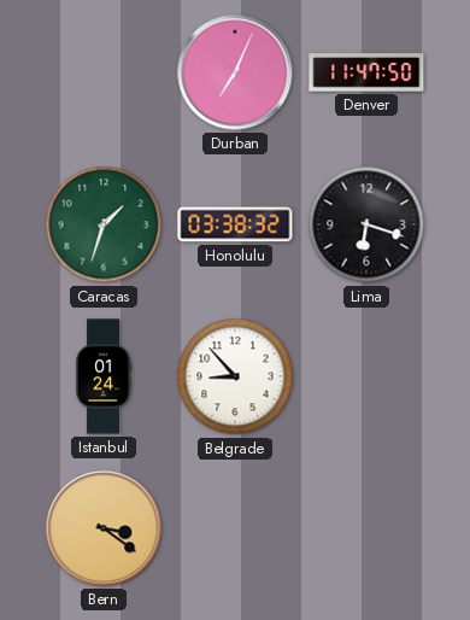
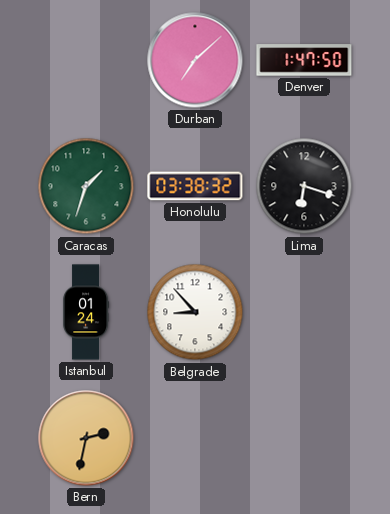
Durban: 7:04 -> 7:08
Denver: 11:47 -> 1:47
Bern: 3:21 -> 2:32
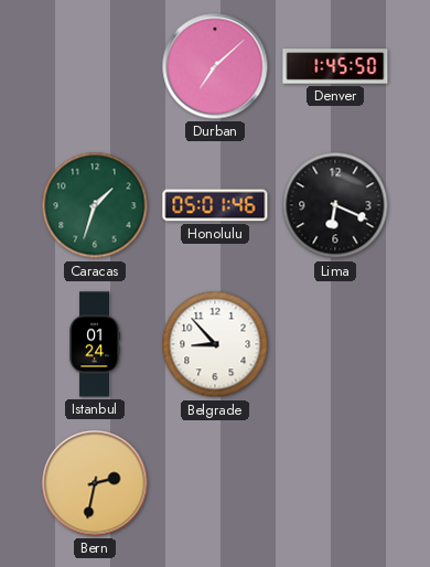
Denver: 1:47 -> 1:45
Honolulu: 03:38 -> 05:01
Lima: 6:18 -> 6:19
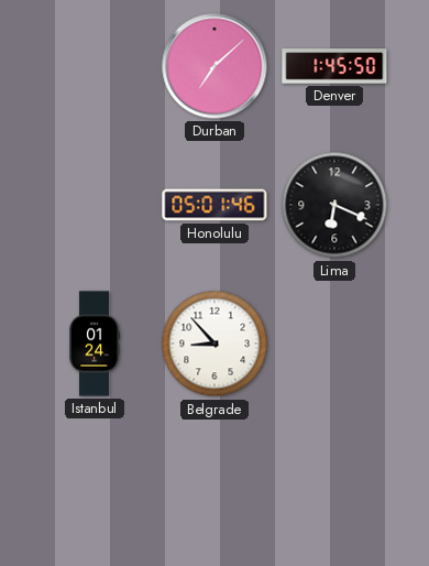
Caracas: 1:33 -> none
Bern: 2:32 -> none
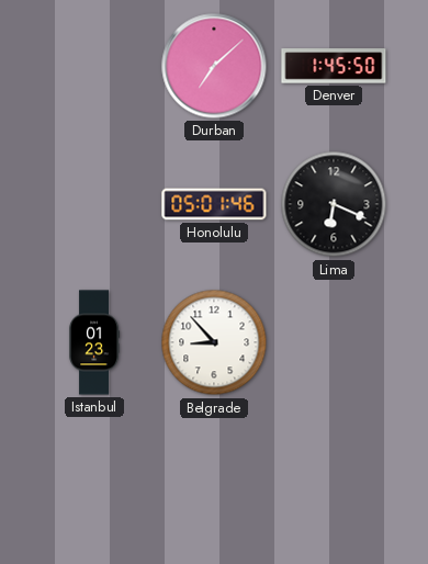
Istanbul: 01:24 -> 01:23
